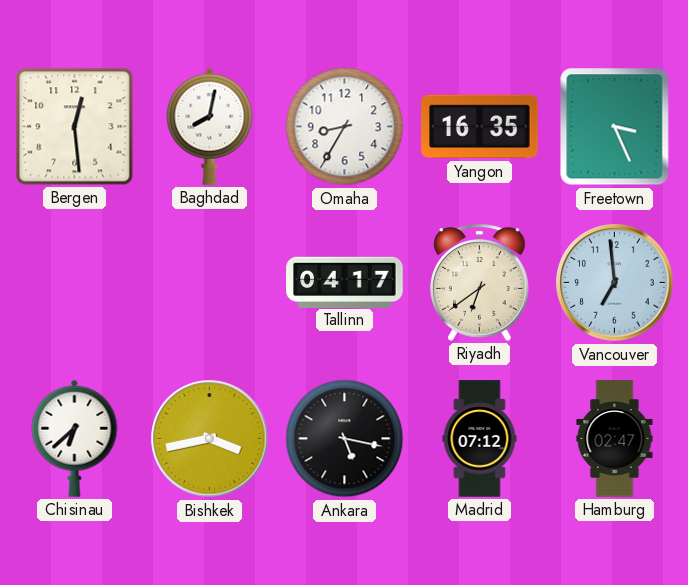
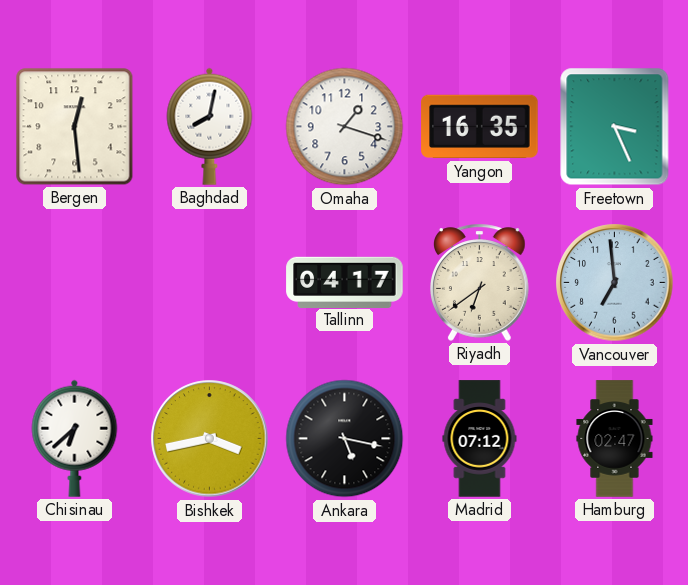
Omaha: 8:35 -> 1:18
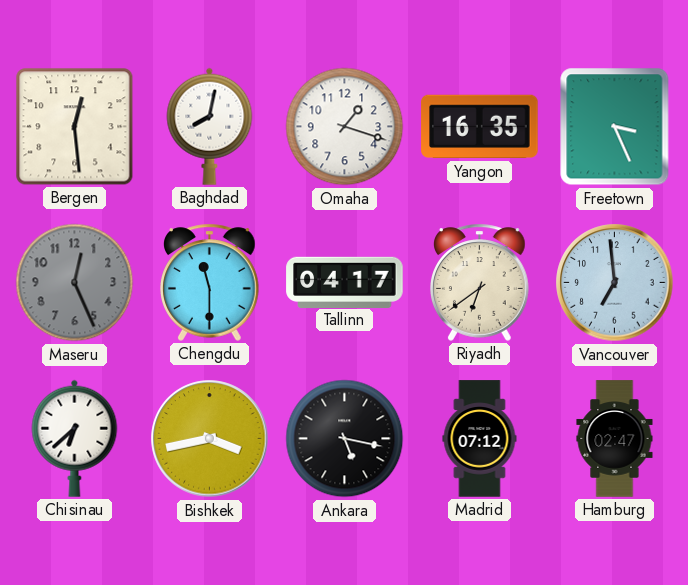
Maseru: none -> 12:26
Chengdu: none -> 11:30
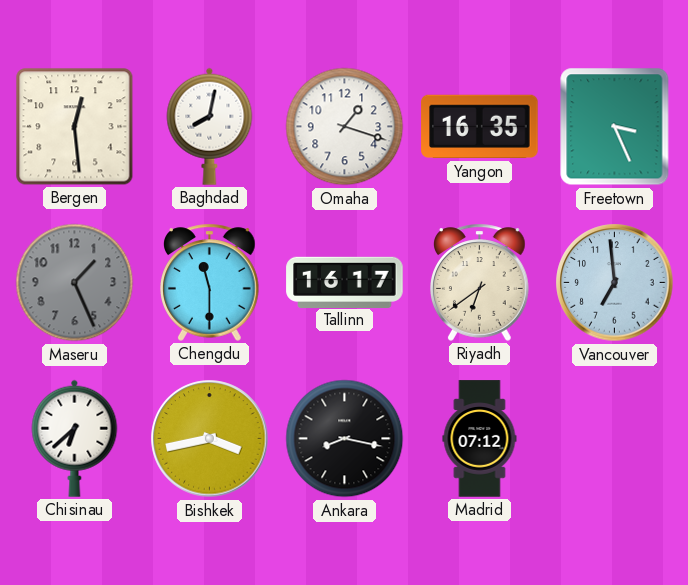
Maseru: 12:26 -> 1:26
Tallinn: 04:17 -> 16:17
Ankara: 5:17 -> 8:17
Hamburg: 02:47 -> none
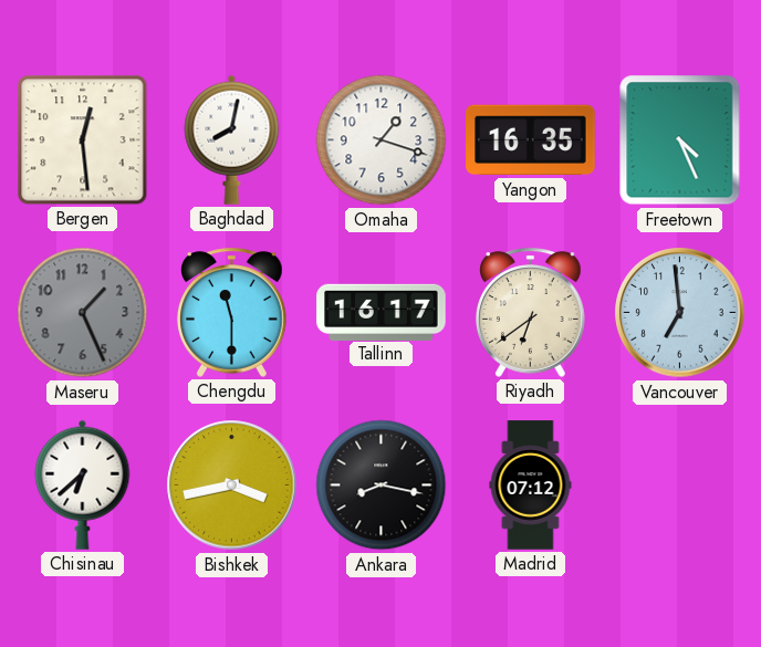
Freetown: 3:26 -> 4:26
